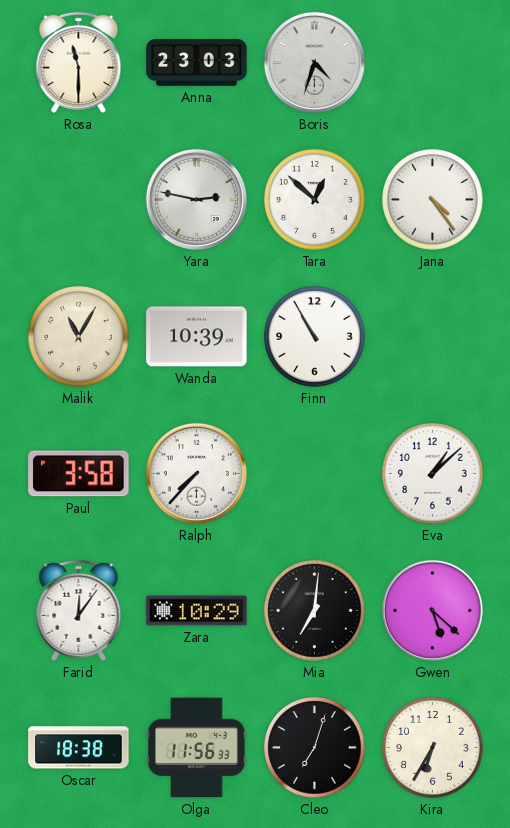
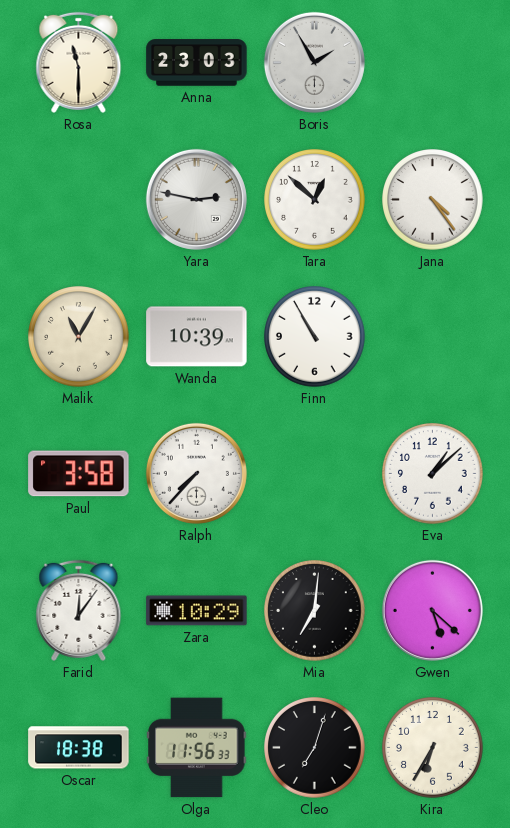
Boris: 4:33 -> 1:55
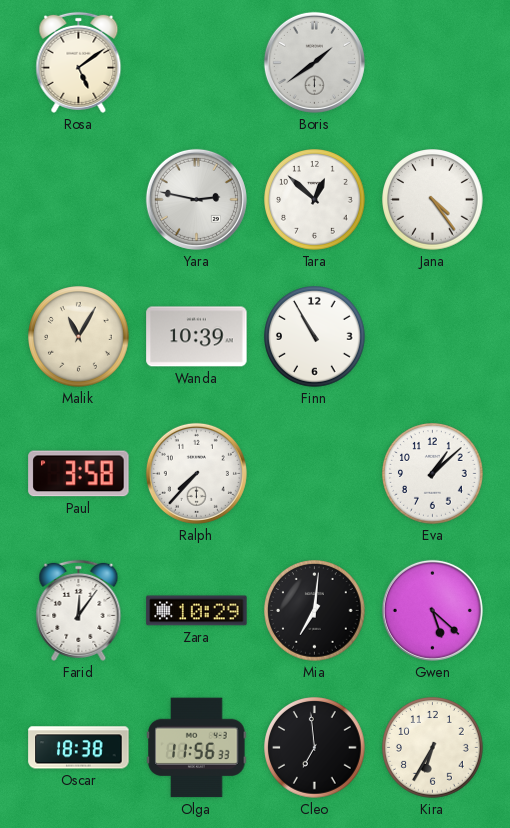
Rosa: 11:30 -> 5:09
Anna: 23:03 -> none
Boris: 1:55 -> 1:39
Cleo: 7:03 -> 6:59
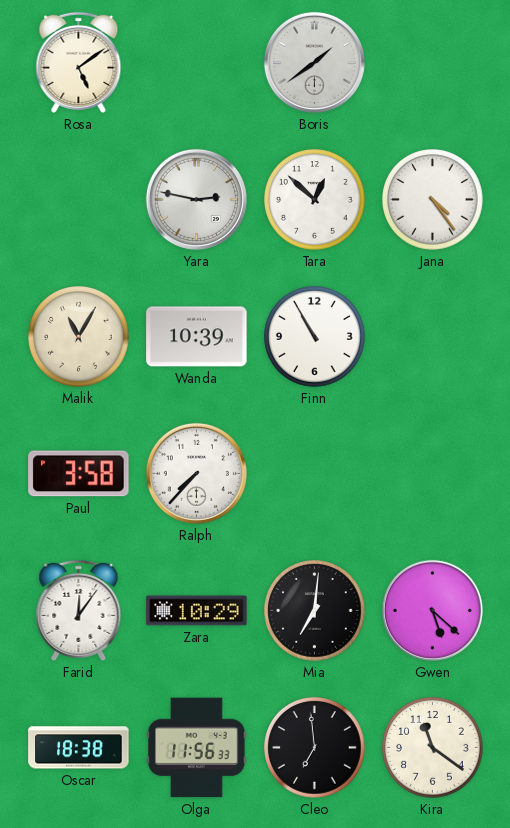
Eva: 1:08 -> none
Kira: 6:35 -> 11:21
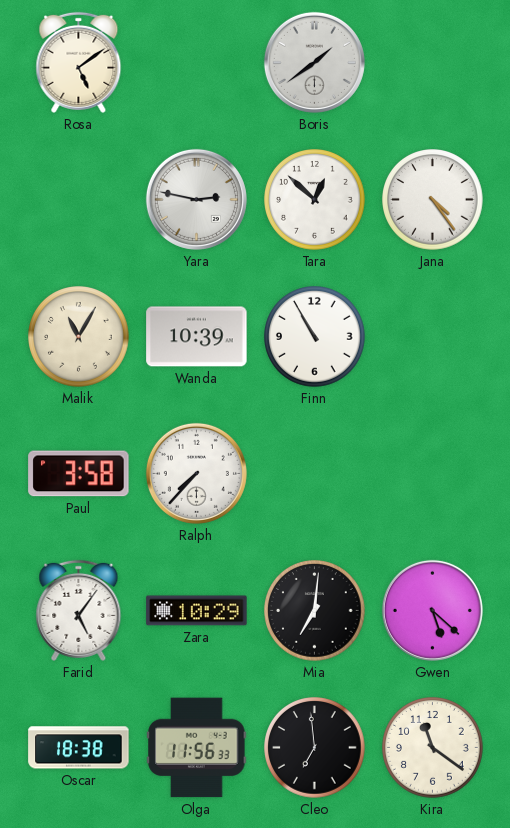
Farid: 12:06 -> 5:06
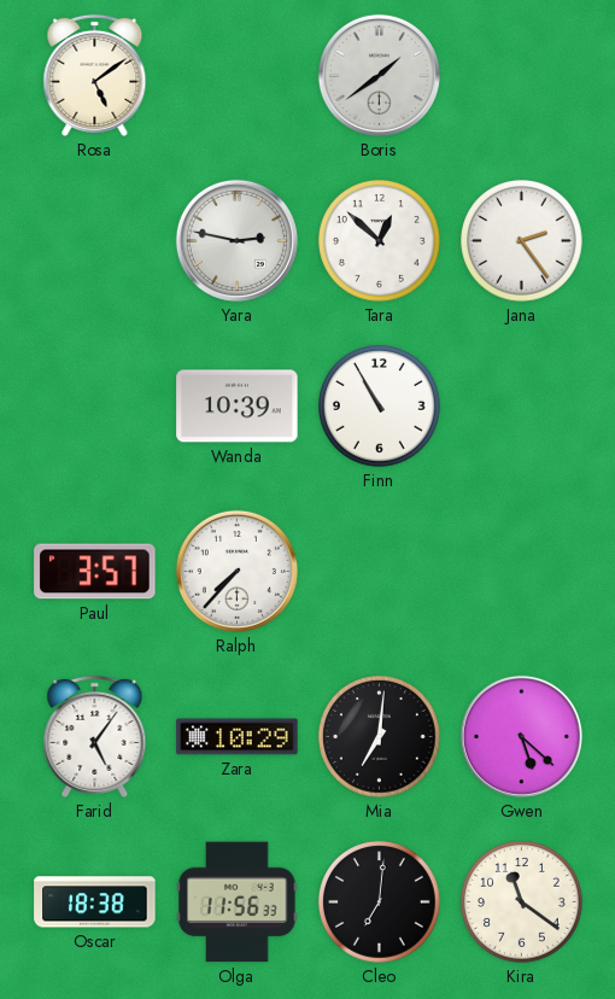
Jana: 4:24 -> 2:24
Malik: 11:05 -> none
Paul: 3:58 -> 3:57
Cleo: 6:59 -> 7:01
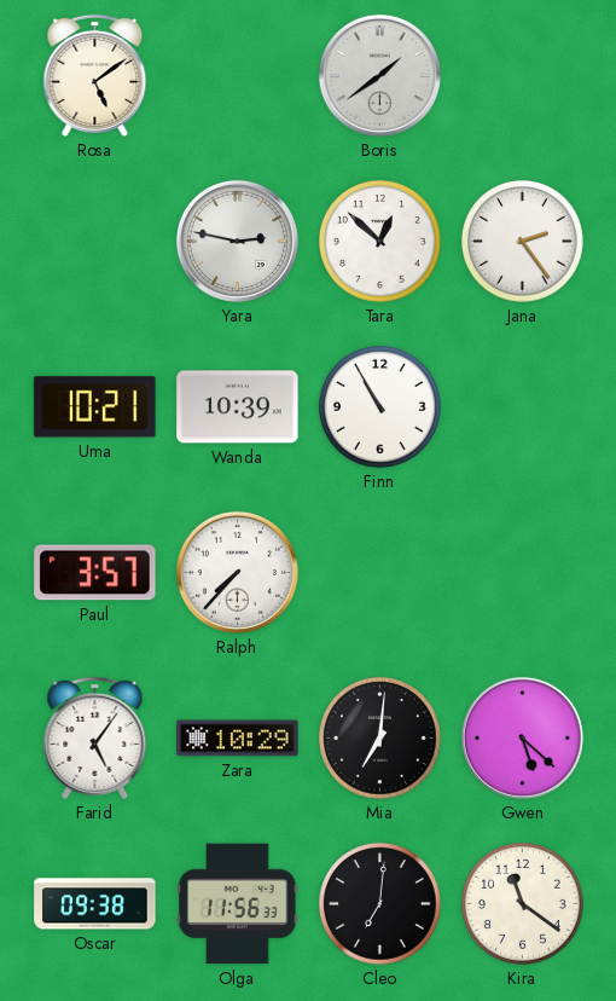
Uma: none -> 10:21
Oscar: 18:38 -> 09:38
